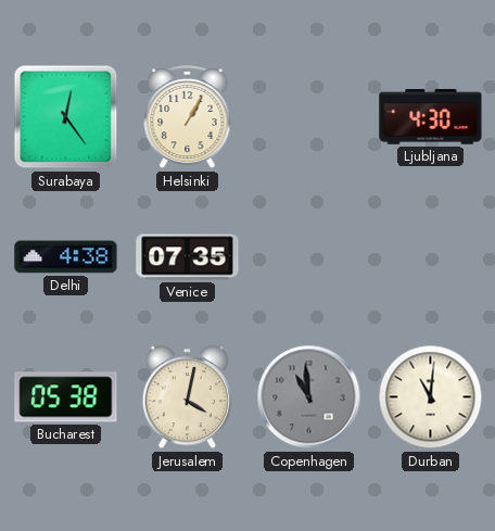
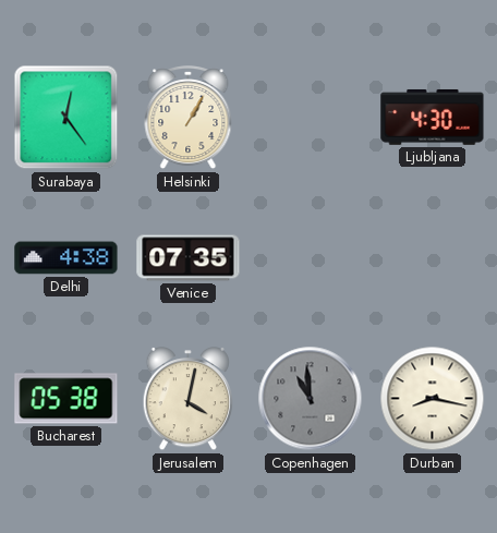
Durban: 11:01 -> 8:17
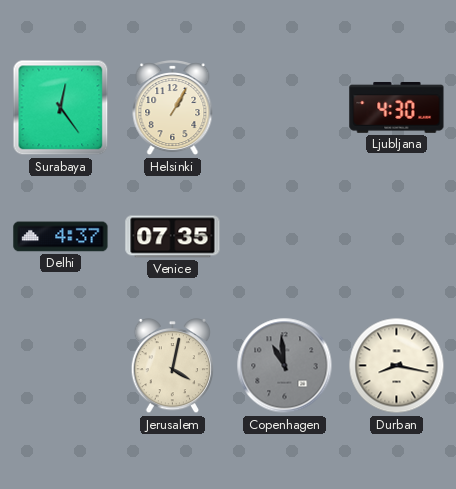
Delhi: 4:38 -> 4:37
Bucharest: 05:38 -> none
